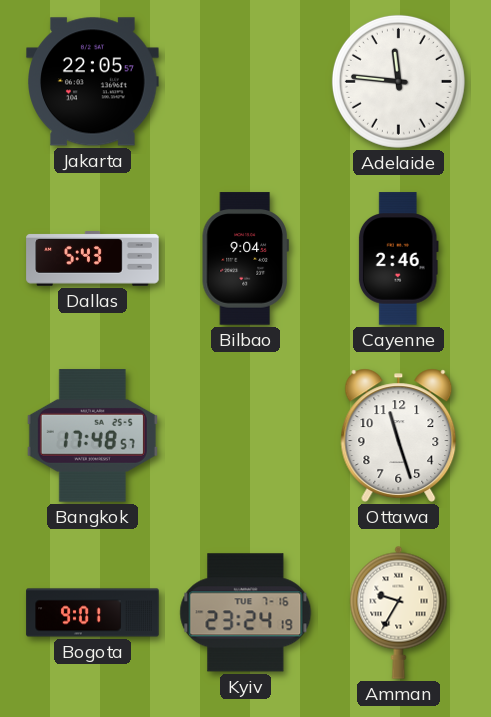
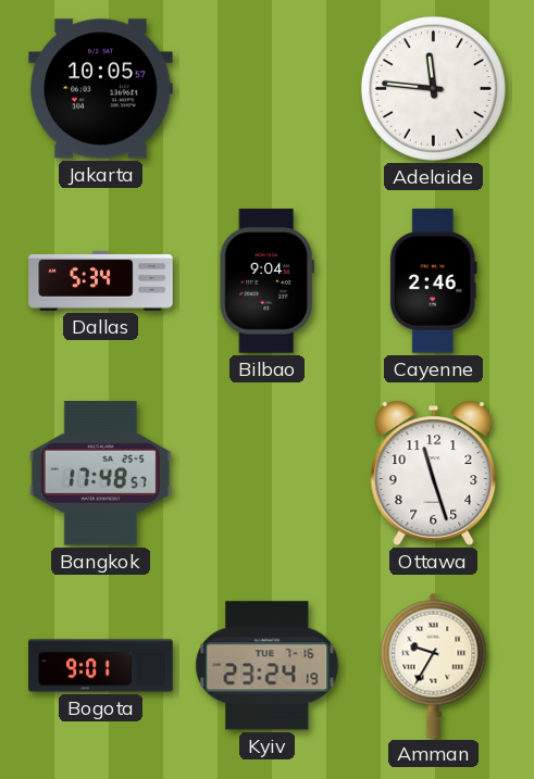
Jakarta: 22:05 -> 10:05
Dallas: 5:43 -> 5:34
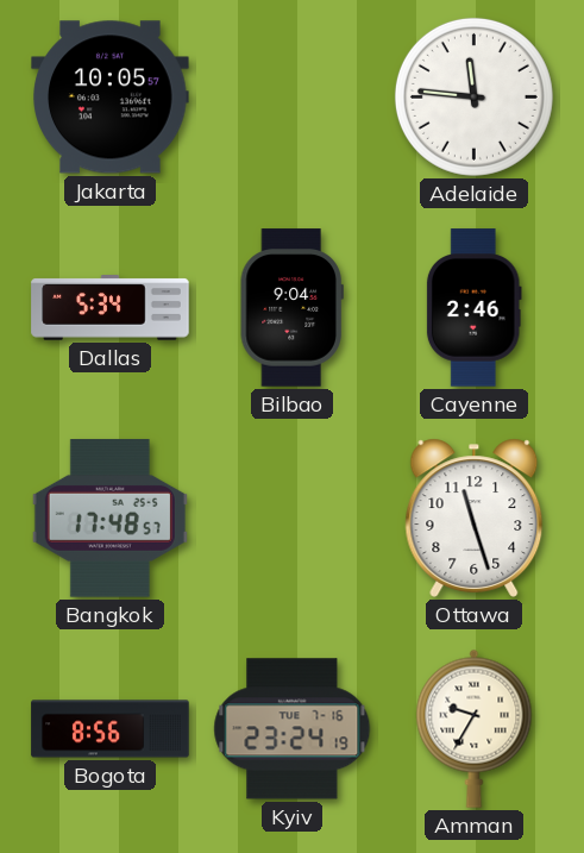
Bogota: 9:01 -> 8:56
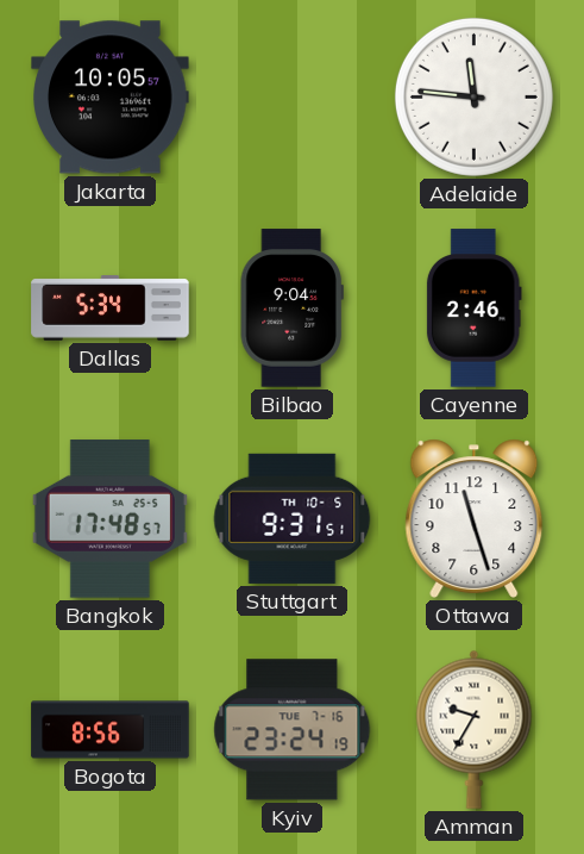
Stuttgart: none -> 9:31
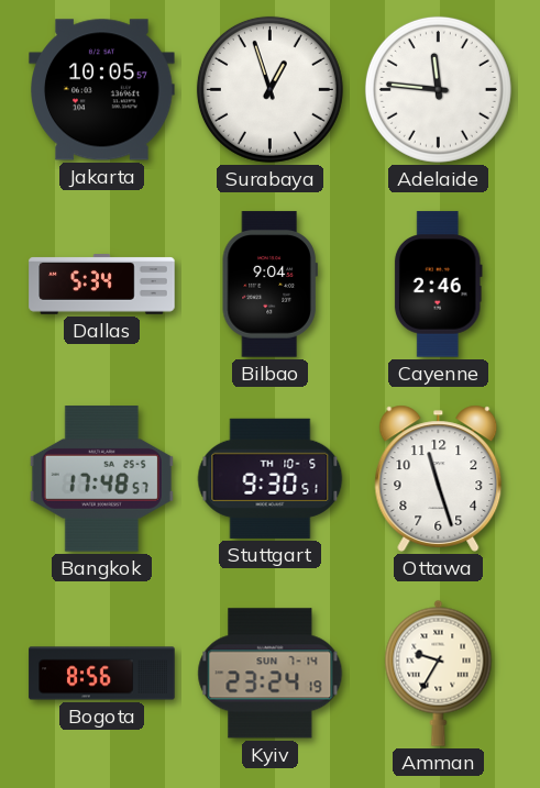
Surabaya: none -> 12:57
Stuttgart: 9:31 -> 9:30
Kyiv date: TUE 7-16 -> SUN 7-14
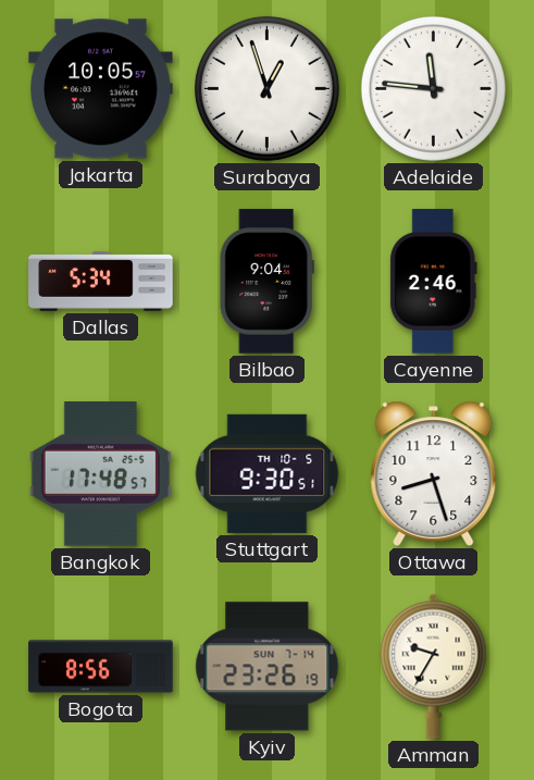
Ottawa: 11:27 -> 8:27
Kyiv: 23:24 -> 23:26
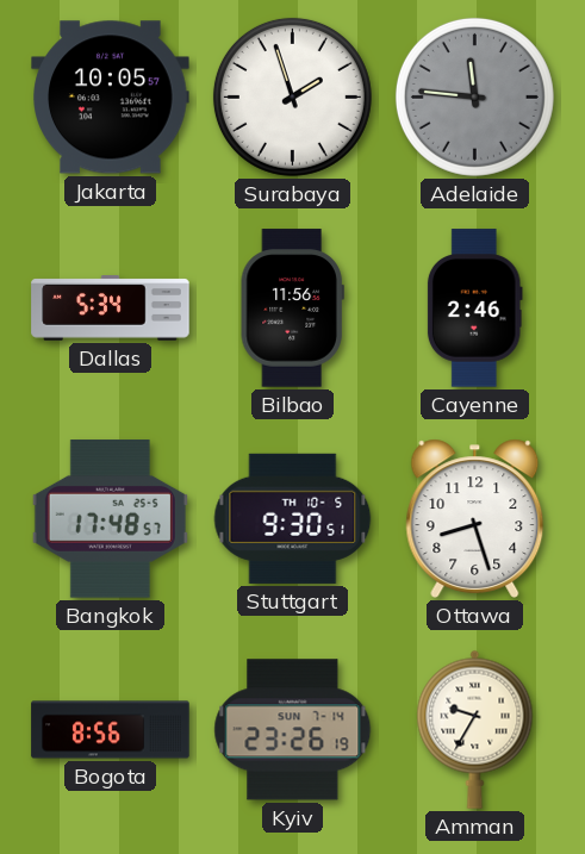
Surabaya: 12:57 -> 1:57
Adelaide dial: white -> grey
Bilbao: 9:04 -> 11:56
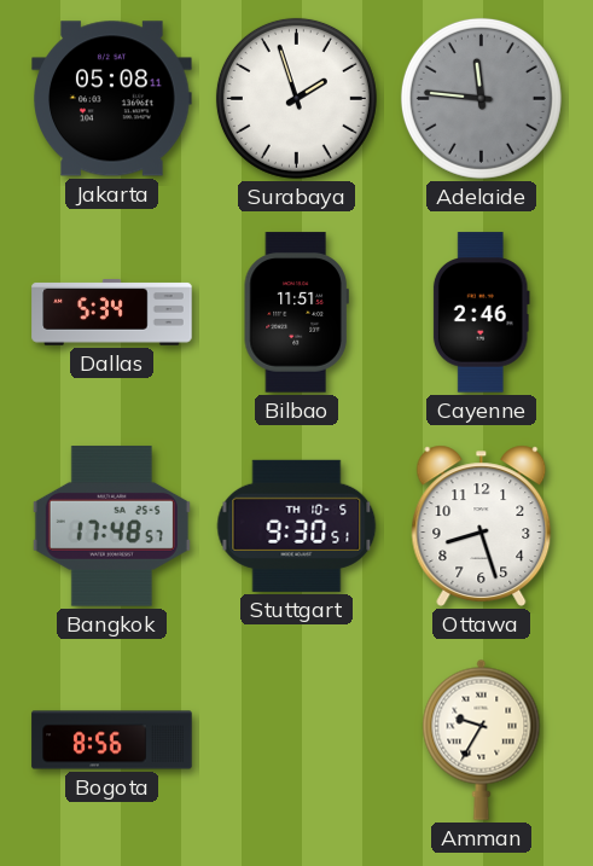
Jakarta: 10:05 -> 05:08
Bilbao: 11:56 -> 11:51
Kyiv: 23:26 -> none
